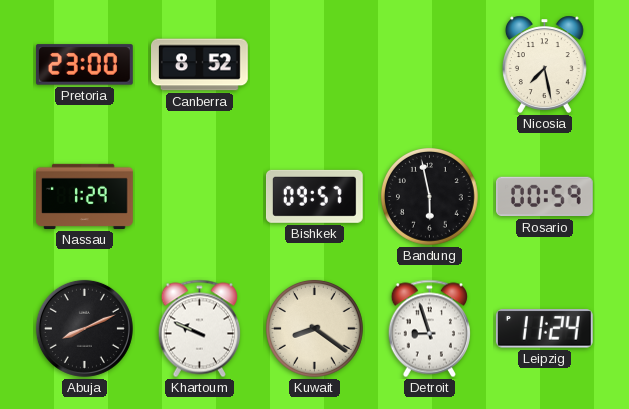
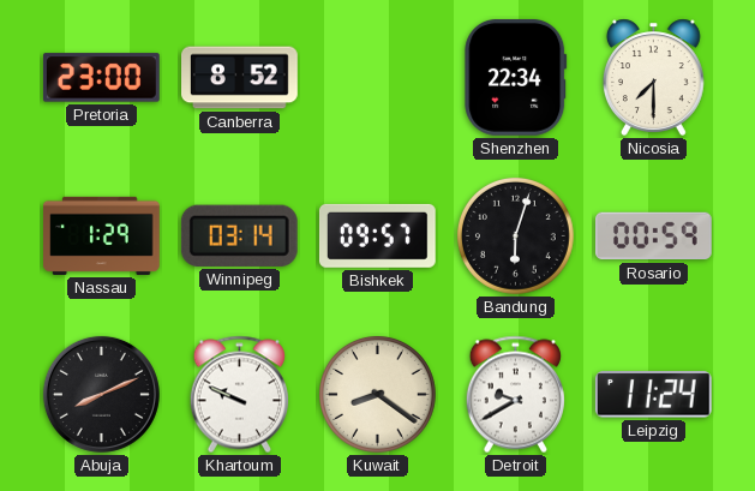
Shenzhen: none -> 22:34
Nicosia: 7:28 -> 7:30
Winnipeg: none -> 03:14
Bandung: 5:58 -> 6:03
Detroit: 8:57 -> 9:40
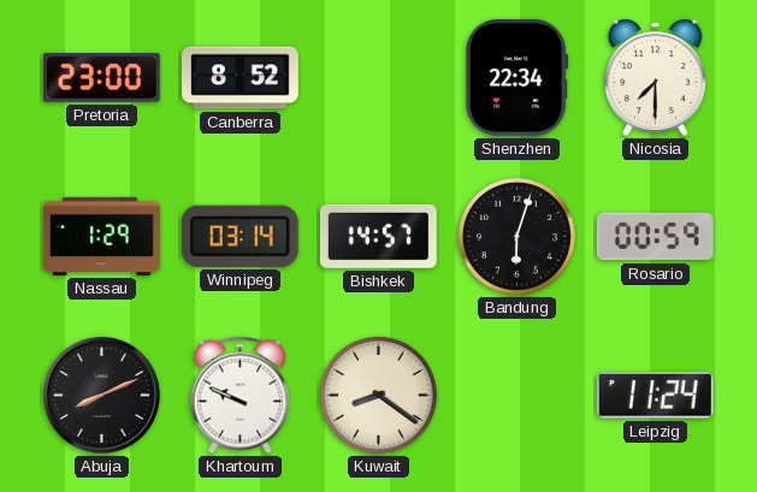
Bishkek: 09:57 -> 14:57
Detroit: 9:40 -> none
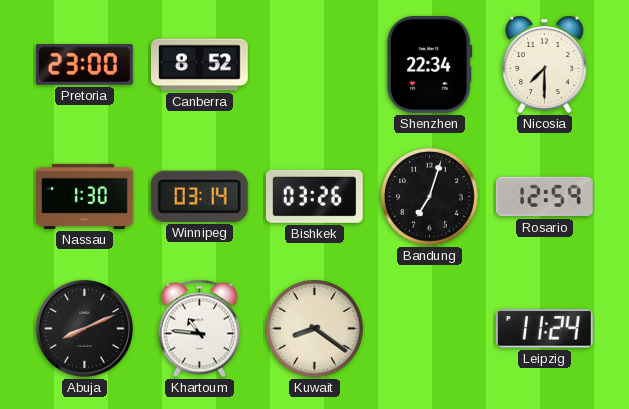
Nassau: 1:29 -> 1:30
Bishkek: 14:57 -> 03:26
Bandung: 6:03 -> 7:03
Rosario: 00:59 -> 12:59
Khartoum: 9:49 -> 10:46
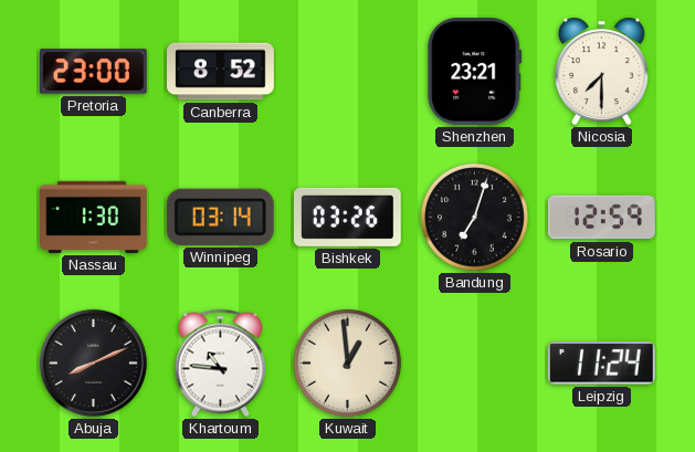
Shenzhen: 22:34 -> 23:21
Kuwait: 8:21 -> 12:59
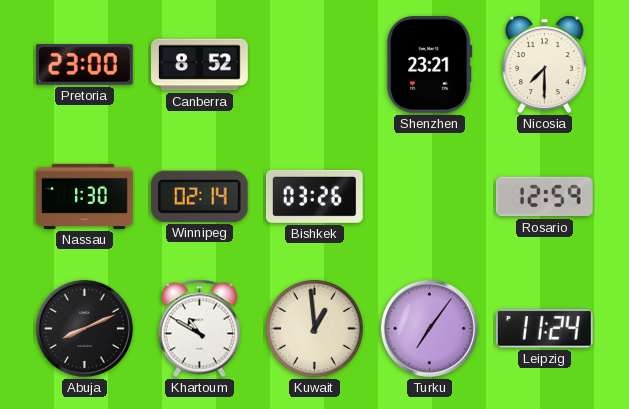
Winnipeg: 03:14 -> 02:14
Bandung: 7:03 -> none
Khartoum: 10:46 -> 10:50
Turku: none -> 7:06
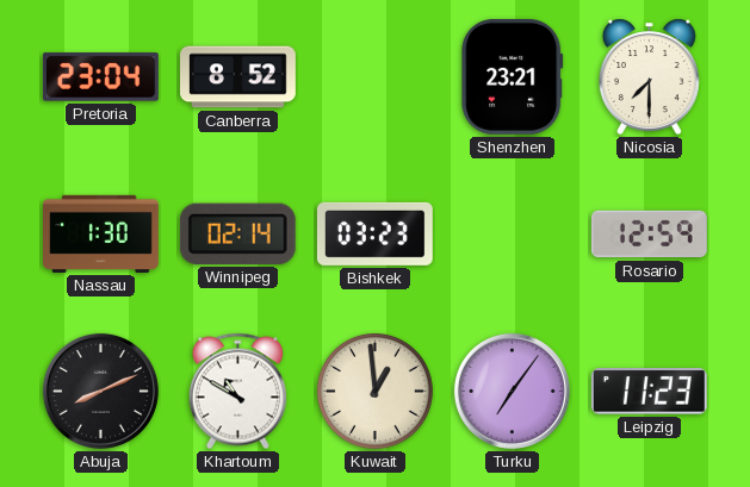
Pretoria: 23:00 -> 23:04
Bishkek: 03:26 -> 03:23
Leipzig: 11:24 -> 11:23
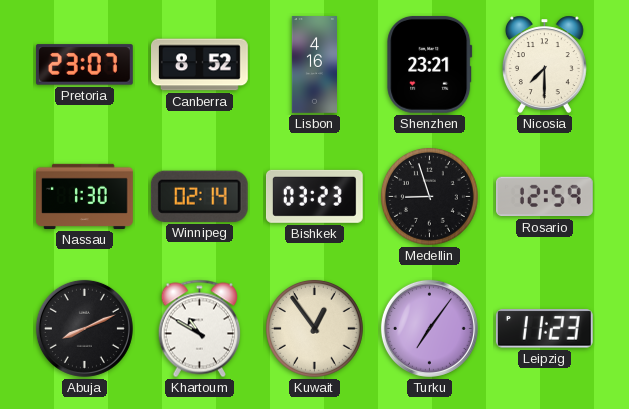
Pretoria: 23:04 -> 23:07
Lisbon: none -> 4:16
Medellin: none -> 8:57
Kuwait: 12:59 -> 12:54
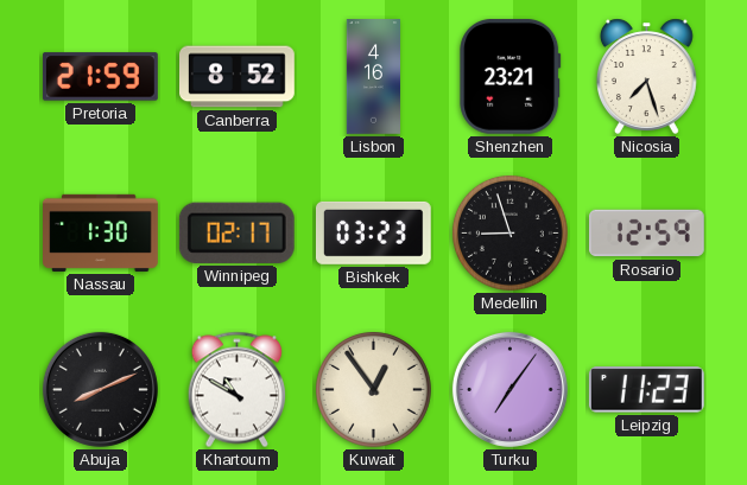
Pretoria: 23:07 -> 21:59
Nicosia: 7:30 -> 7:27
Winnipeg: 02:14 -> 02:17
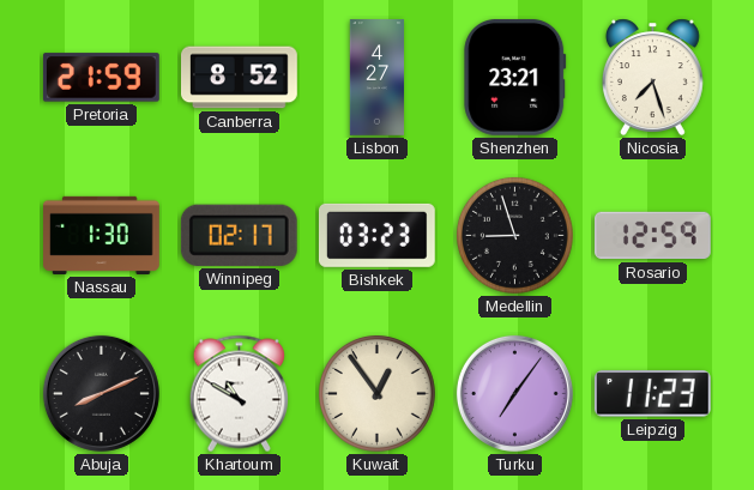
Lisbon: 4:16 -> 4:27
